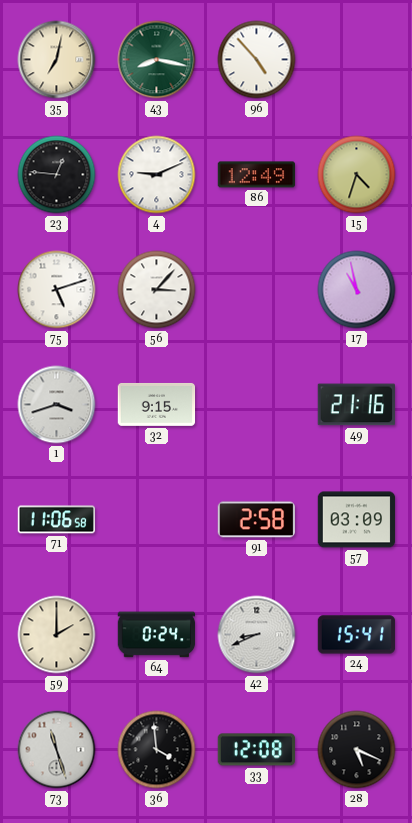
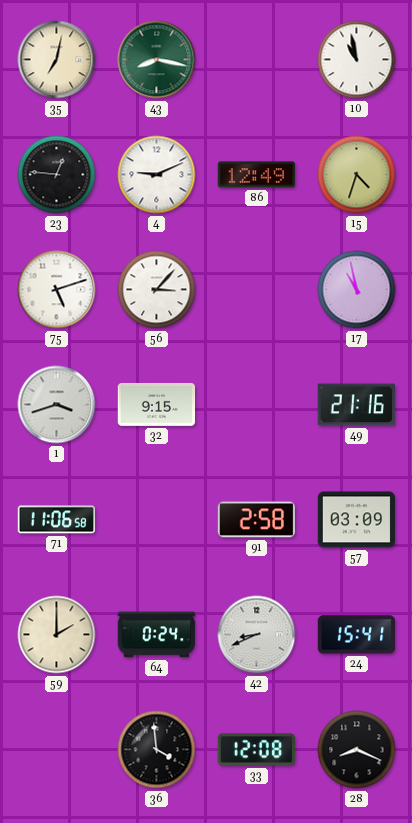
96: 4:53 -> none
10: none -> 10:58
73: 11:27 -> none
28: 5:19 -> 8:19
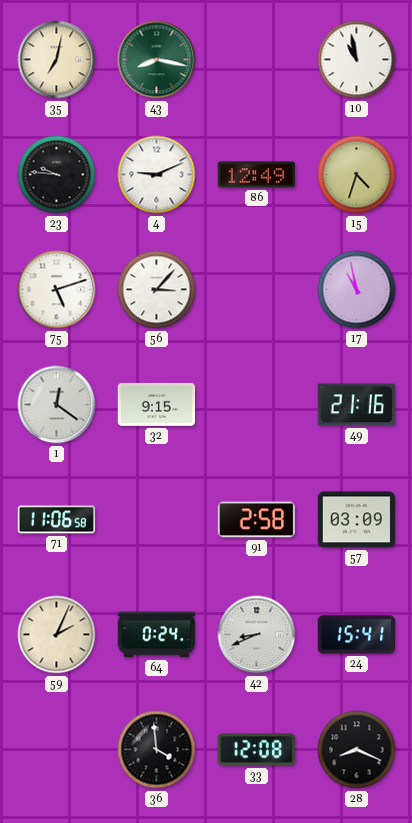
23: 12:46 -> 9:46
1: 3:42 -> 12:21
59: 2:00 -> 2:04
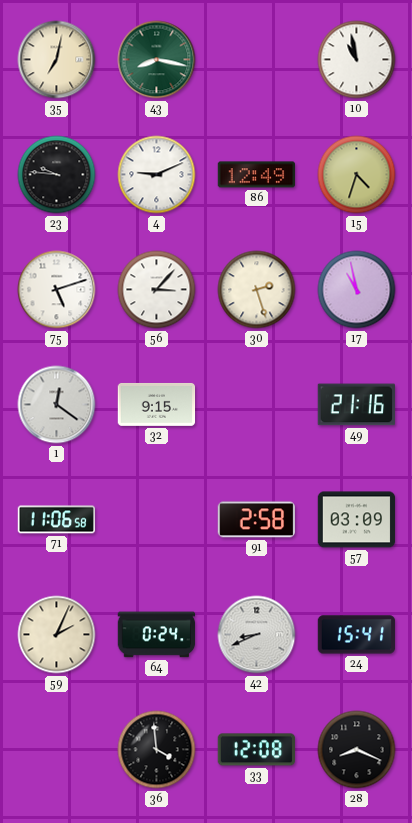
30: none -> 2:27
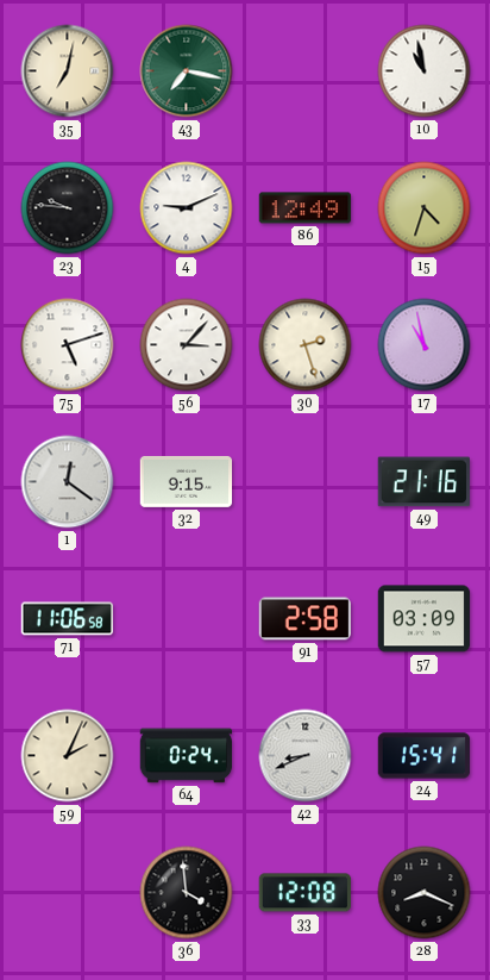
43: 8:17 -> 7:17
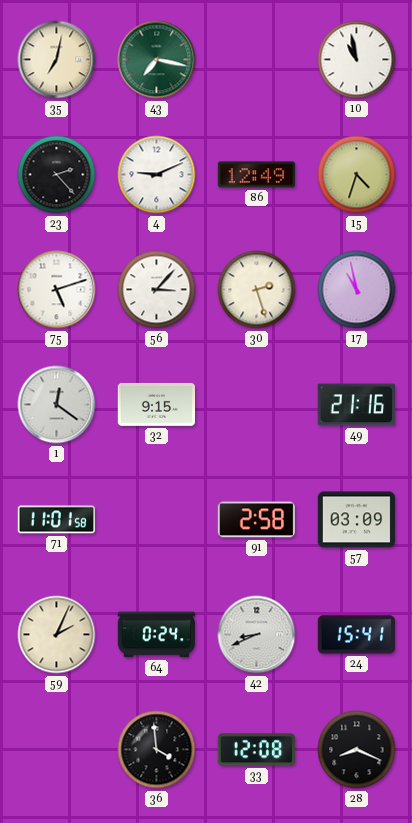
23: 9:46 -> 2:23
71: 11:06 -> 11:01
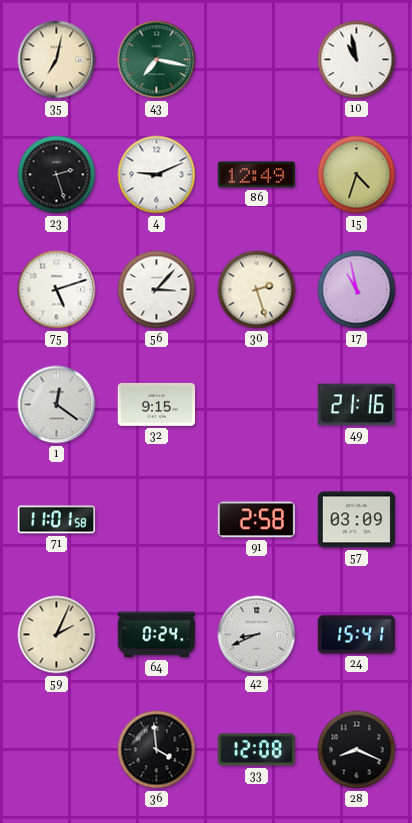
23: 2:23 -> 2:27
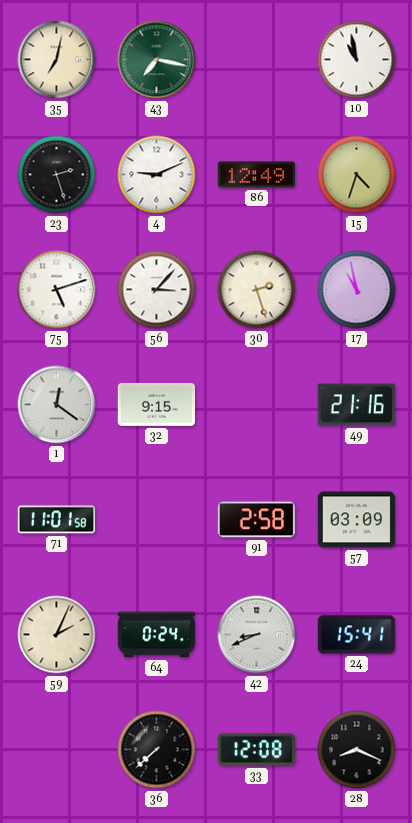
36: 3:59 -> 7:38
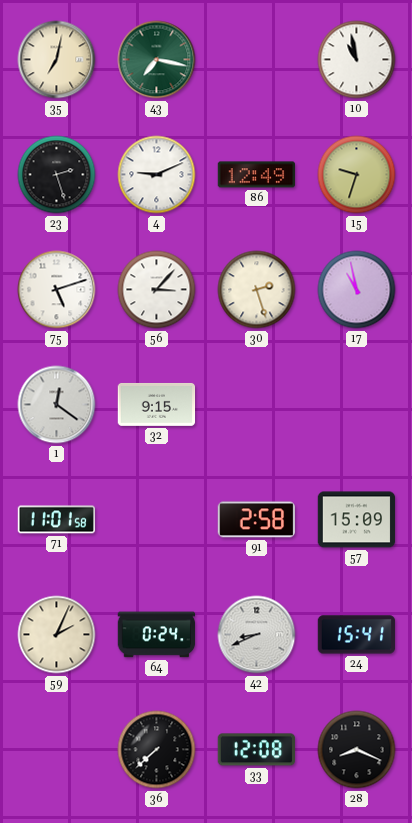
15: 4:33 -> 9:33
49: 21:16 -> none
57: 03:09 -> 15:09
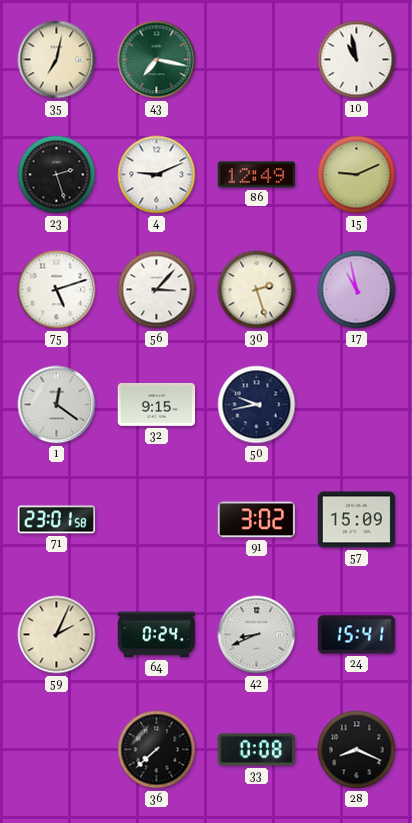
15: 9:33 -> 9:11
50: none -> 9:43
71: 11:01 -> 23:01
91: 2:58 -> 3:02
33: 12:08 -> 0:08
